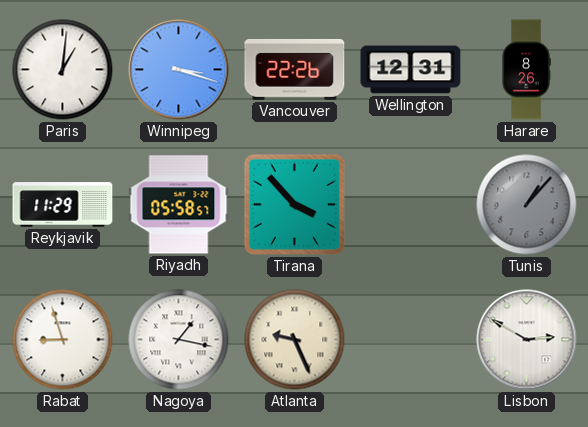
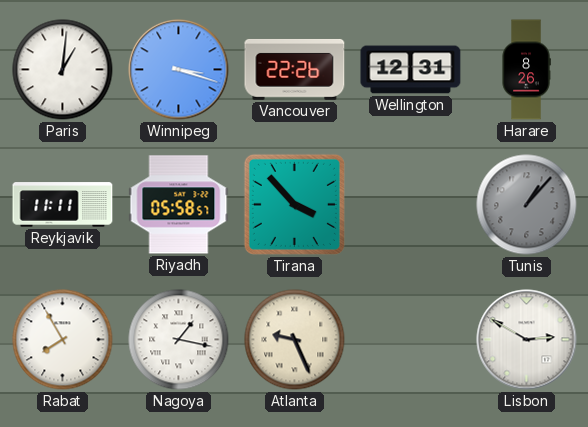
Reykjavik: 11:29 -> 11:11
Rabat: 8:57 -> 7:55
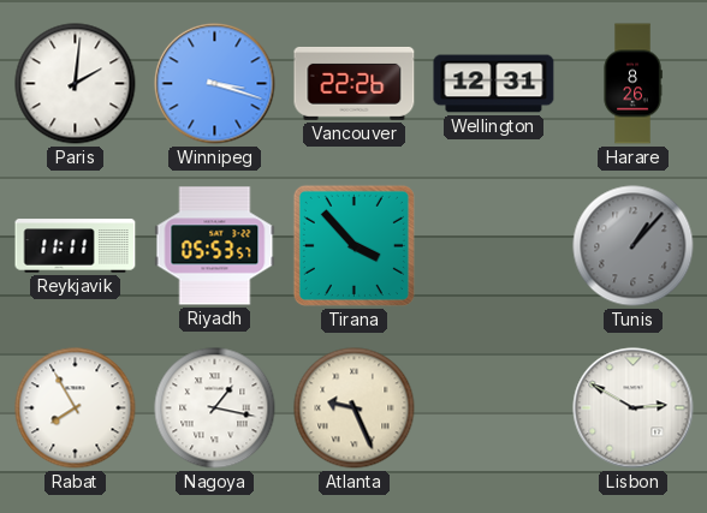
Paris: 1:01 -> 2:01
Riyadh: 05:58 -> 05:53
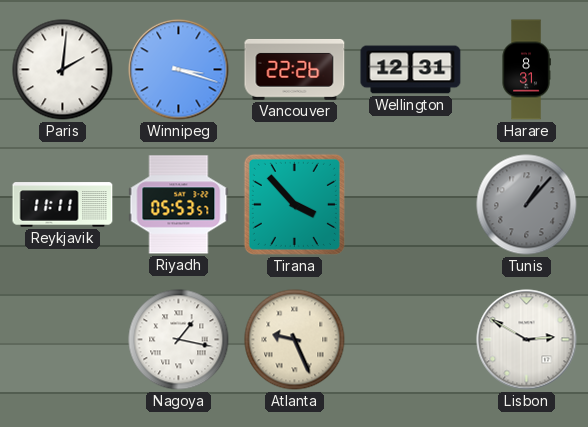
Harare: 8:26 -> 8:31
Rabat: 7:55 -> none
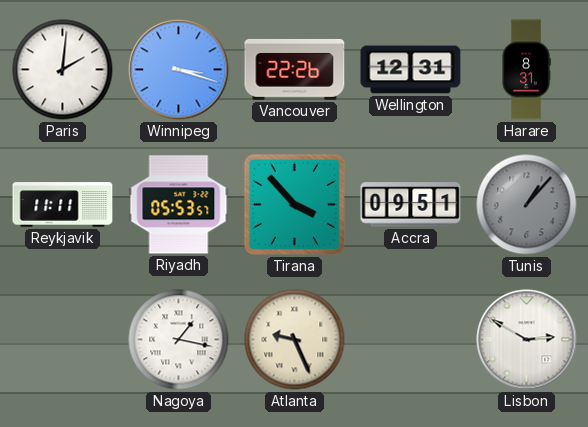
Accra: none -> 09:51
